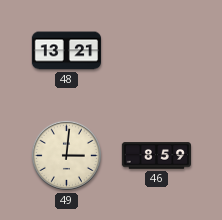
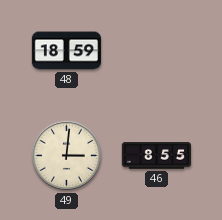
48: 13:21 -> 18:59
46: 8:59 -> 8:55
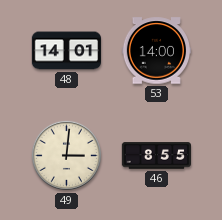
48: 18:59 -> 14:01
53: none -> 14:00
